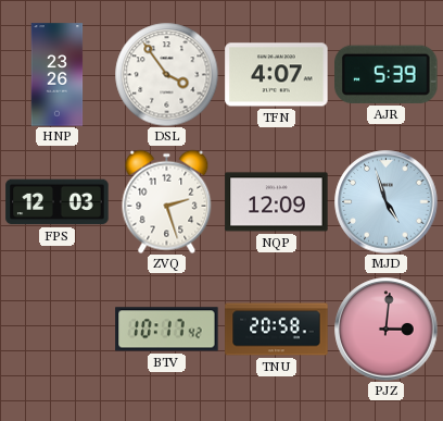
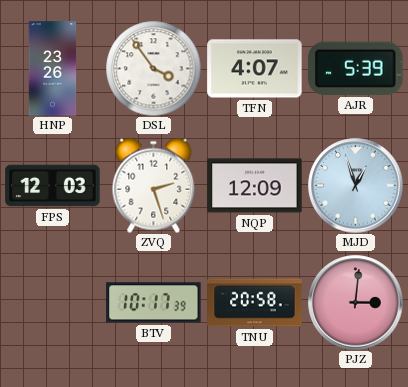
MJD: 4:57 -> 12:57
BTV: 10:17:42 -> 10:17:39
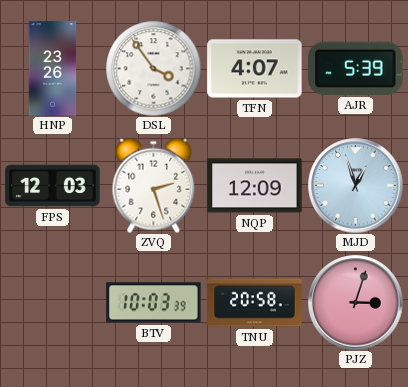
BTV: 10:17 -> 10:03
PJZ: 3:01 -> 3:03
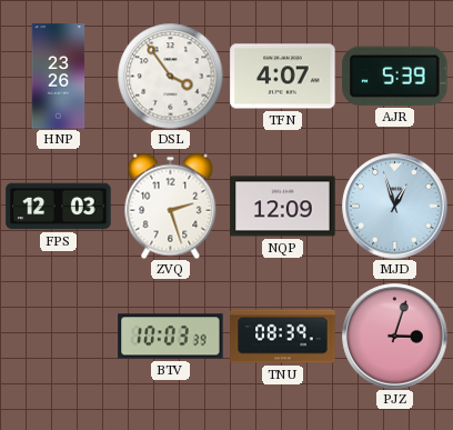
TNU: 20:58 -> 08:39
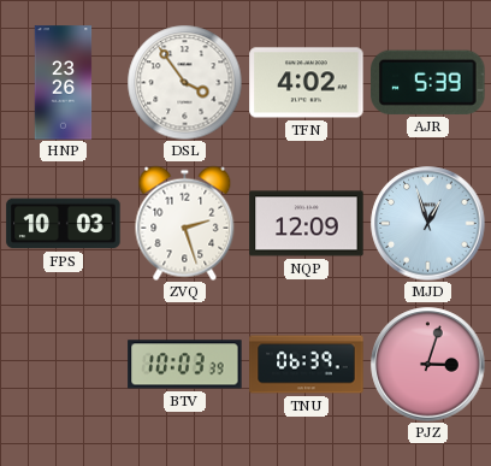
TFN: 4:07 -> 4:02
FPS: 12:03 -> 10:03
TNU: 08:39 -> 06:39
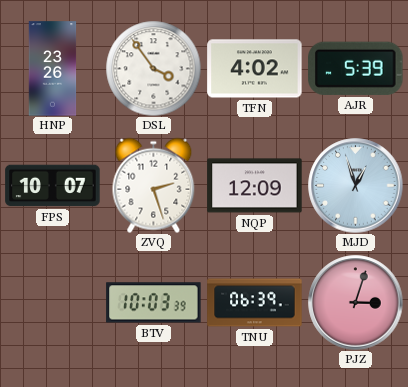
FPS: 10:03 -> 10:07
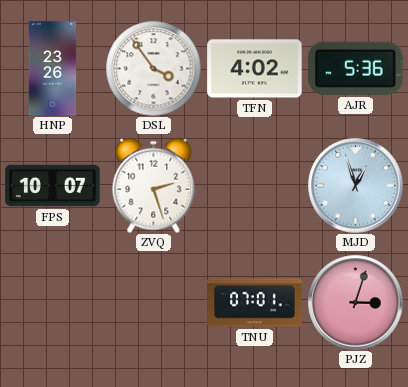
AJR: 5:39 -> 5:36
NQP: 12:09 -> none
BTV: 10:03 -> none
TNU: 06:39 -> 07:01
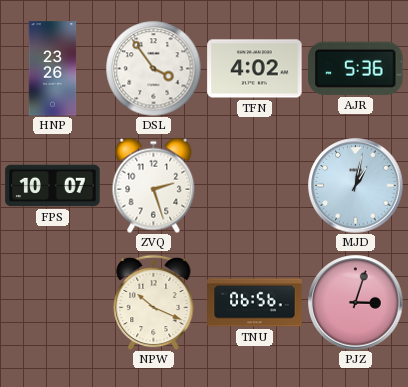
MJD: 12:57 -> 1:02
NPW: none -> 10:19
TNU: 07:01 -> 06:56
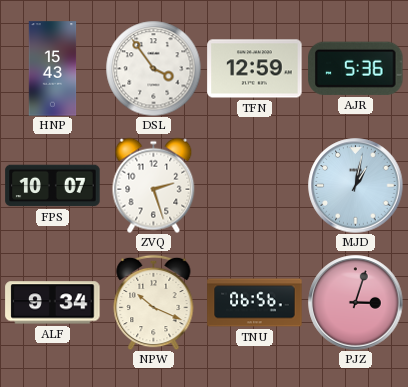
HNP: 23:26 -> 15:43
TFN: 4:02 -> 12:59
ALF: none -> 9:34
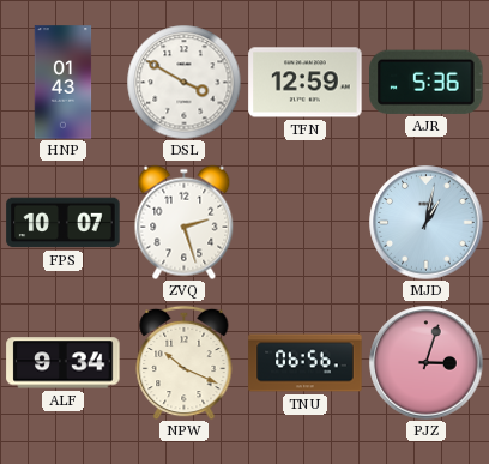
HNP: 15:43 -> 01:43
DSL: 3:54 -> 3:50
